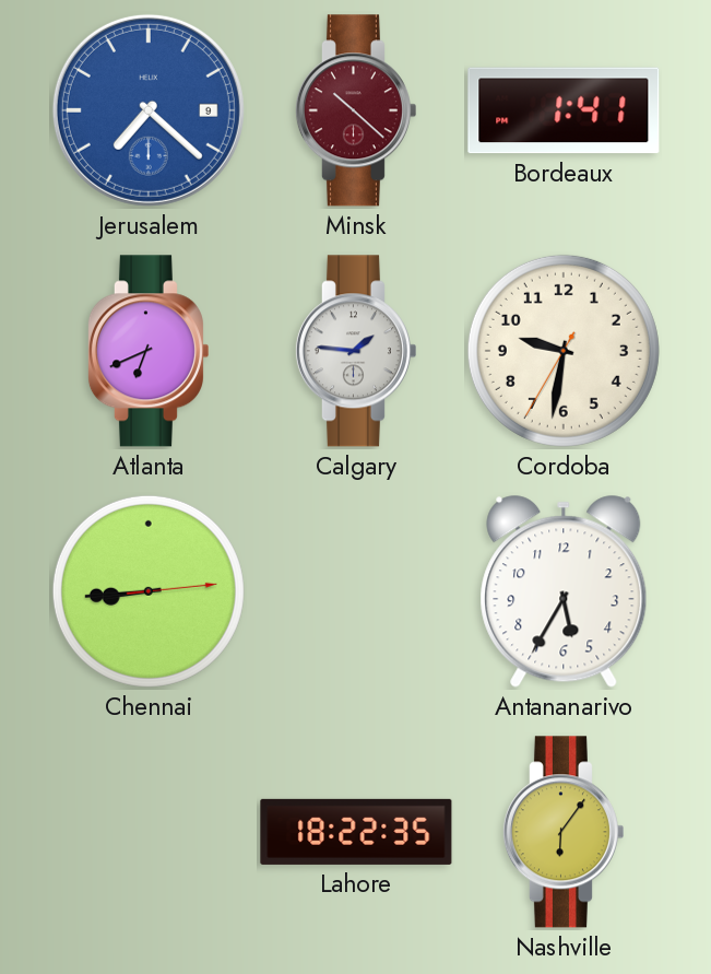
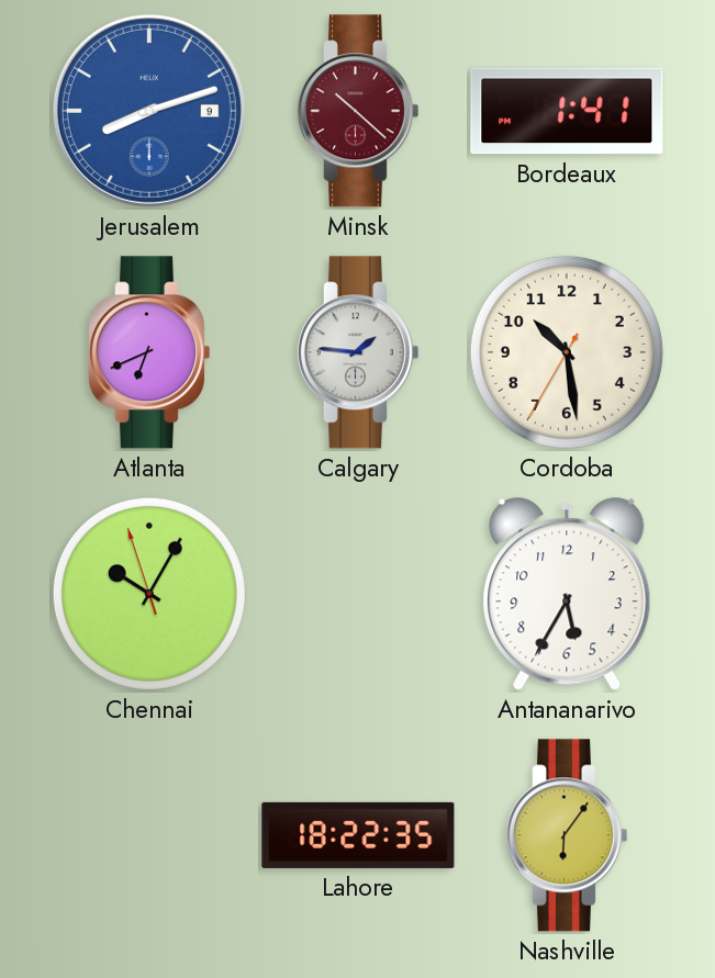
Jerusalem: 7:22 -> 8:12
Cordoba: 9:31 -> 10:28
Chennai: 8:44 -> 10:04
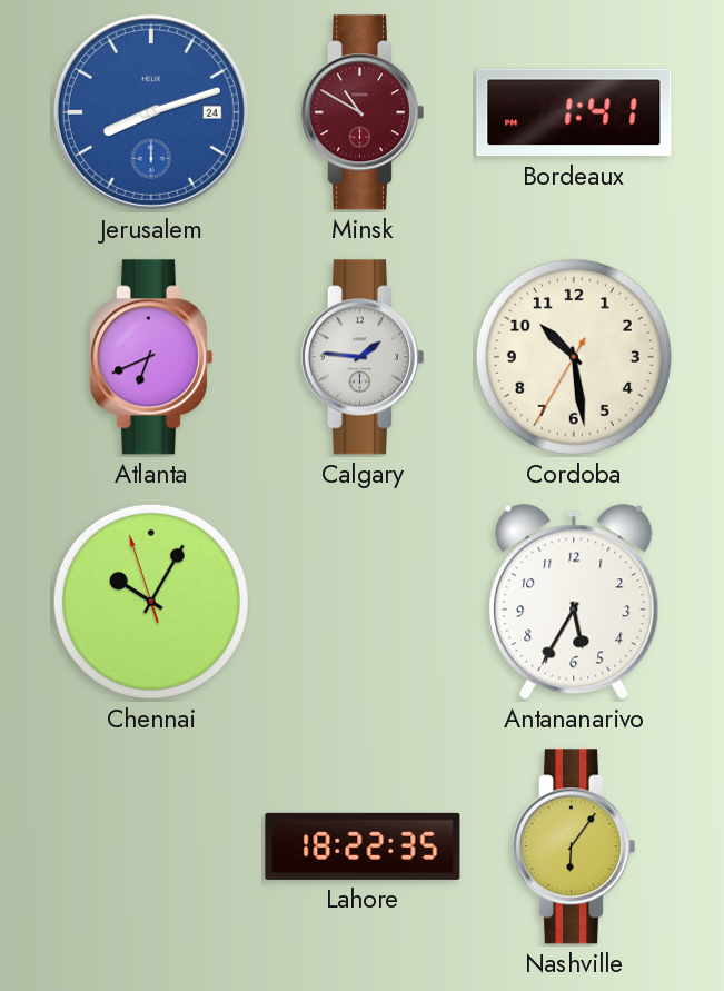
Jerusalem date: 9 -> 24
Minsk: 10:22 -> 10:50
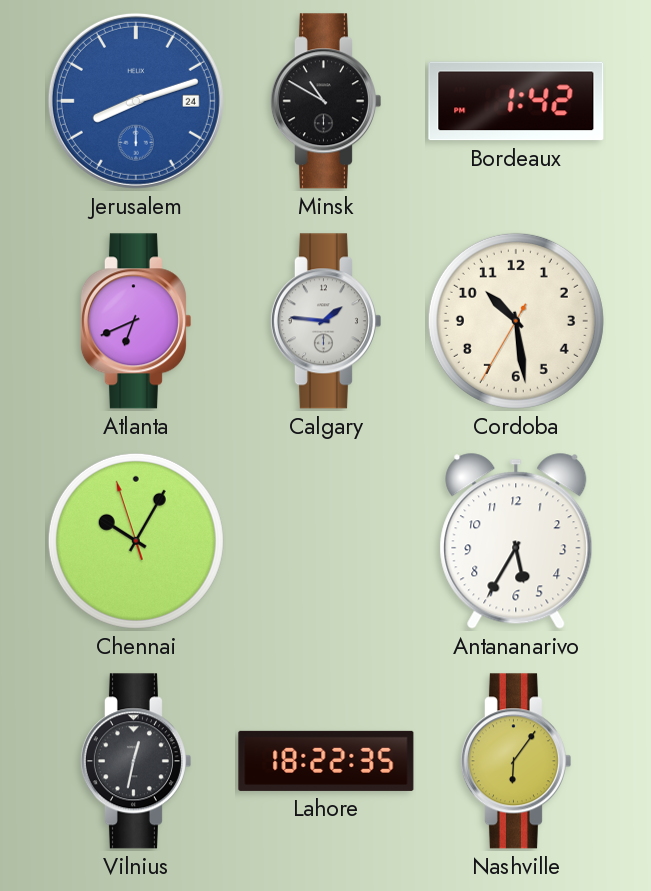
Minsk dial: burgundy -> black
Bordeaux: 1:41 -> 1:42
Vilnius: none -> 12:32
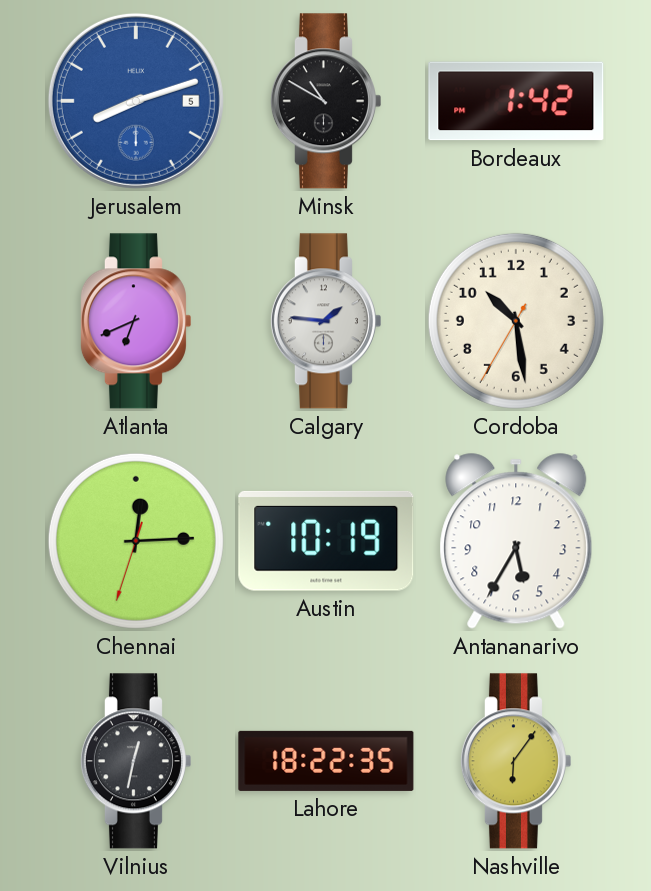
Jerusalem date: 24 -> 5
Chennai: 10:04 -> 12:14
Austin: none -> 10:19
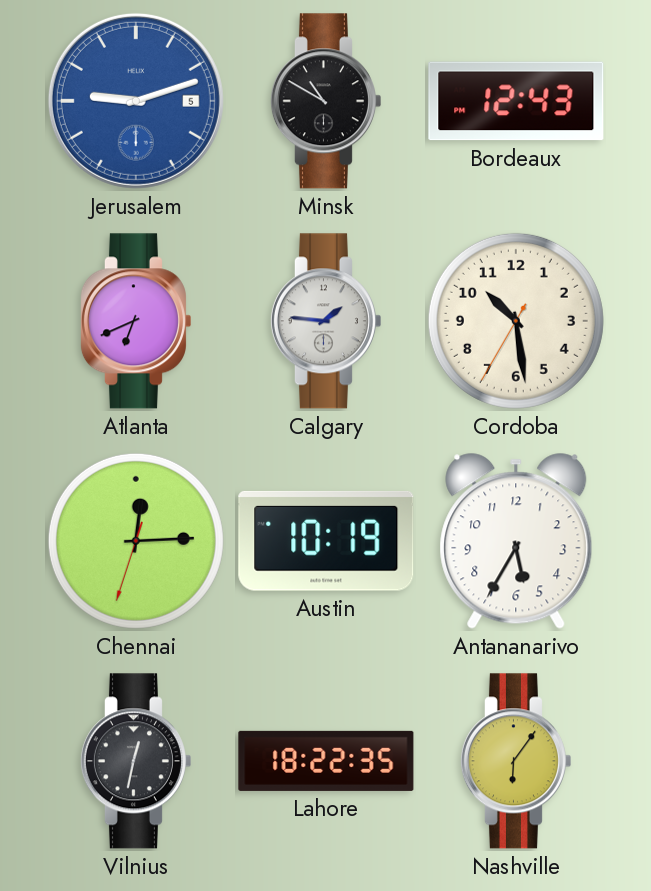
Jerusalem: 8:12 -> 9:12
Bordeaux: 1:42 -> 12:43
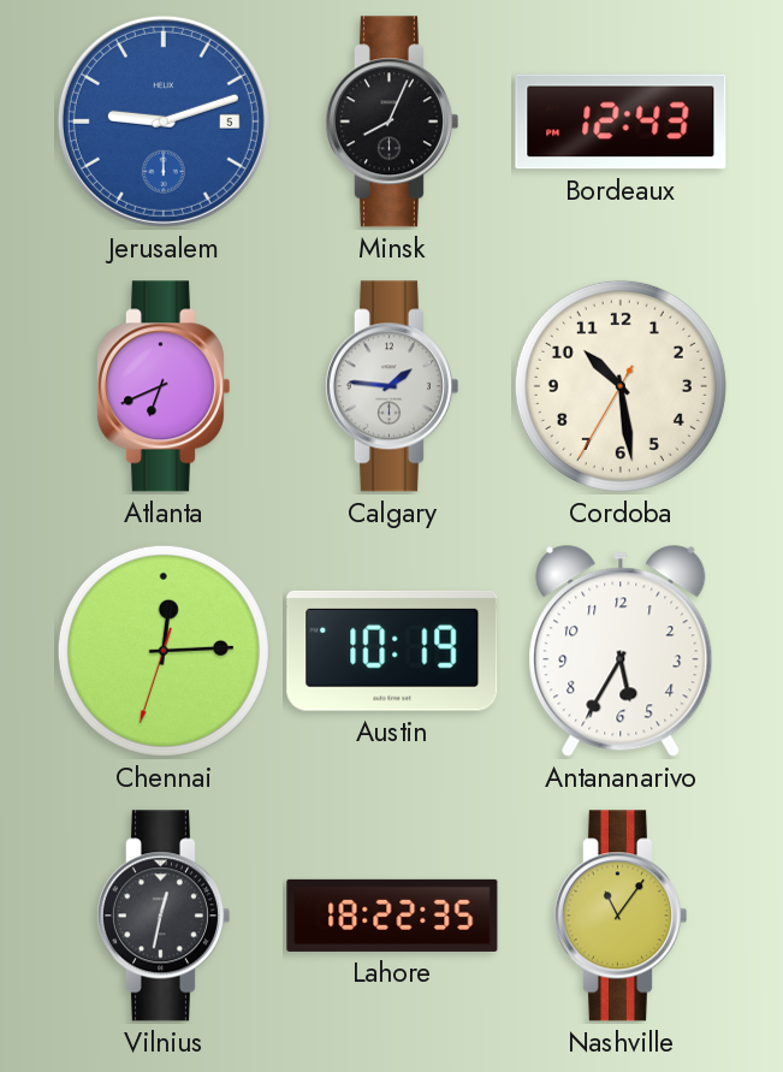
Minsk: 10:50 -> 8:04
Nashville: 6:06 -> 11:06
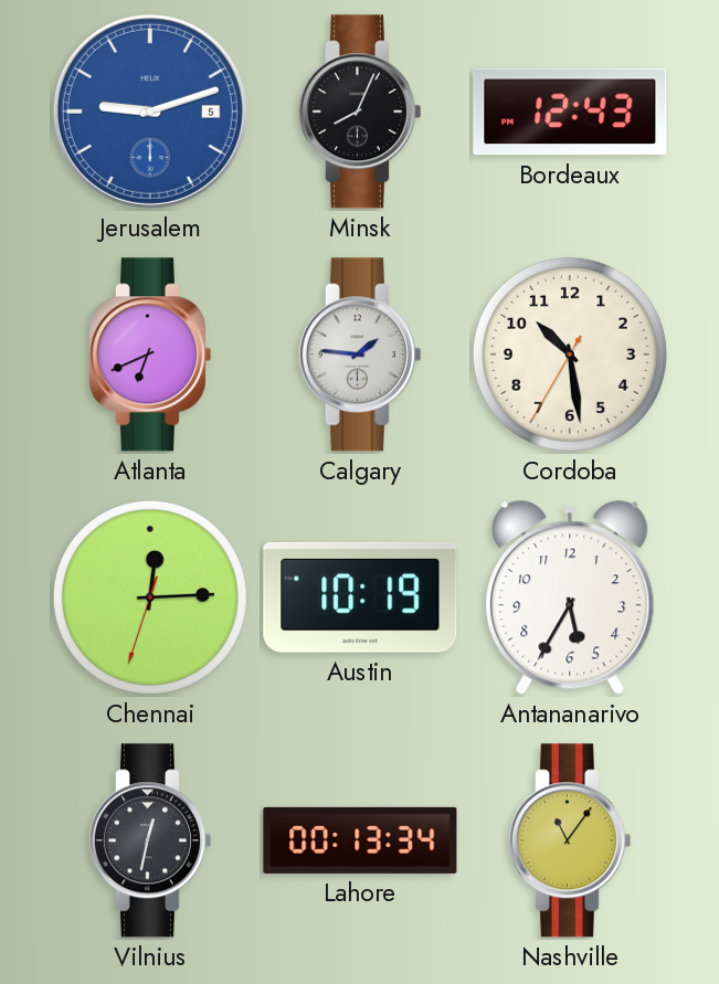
Lahore: 18:22 -> 00:13
